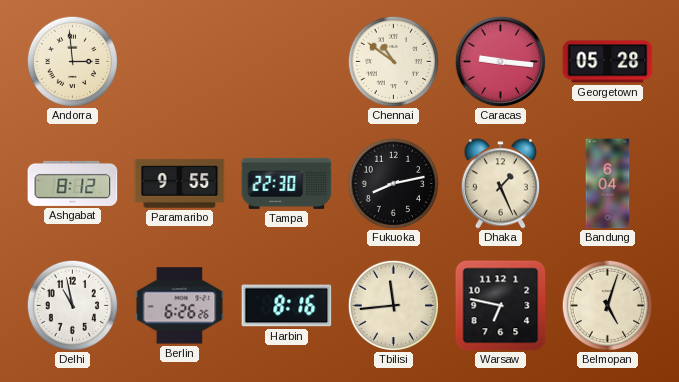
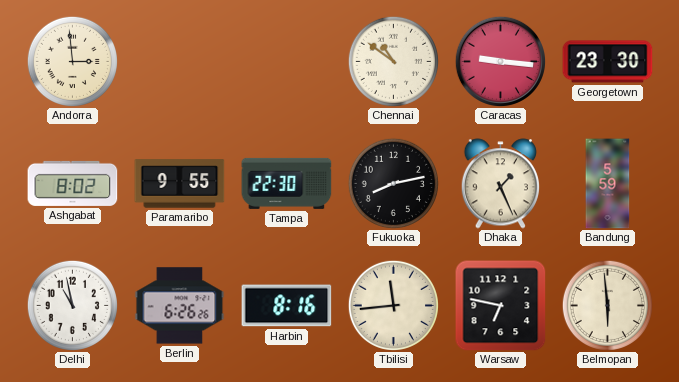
Georgetown: 05:28 -> 23:30
Ashgabat: 8:12 -> 8:02
Bandung: 6:04 -> 5:59
Belmopan: 5:03 -> 5:59
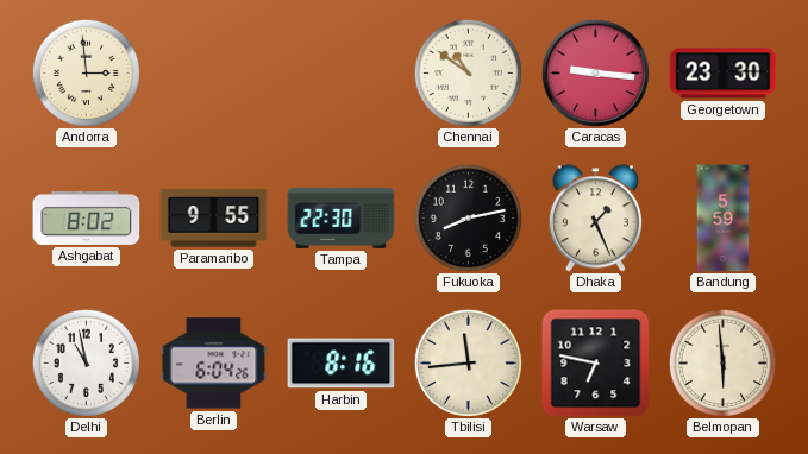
Berlin: 6:26 -> 6:04
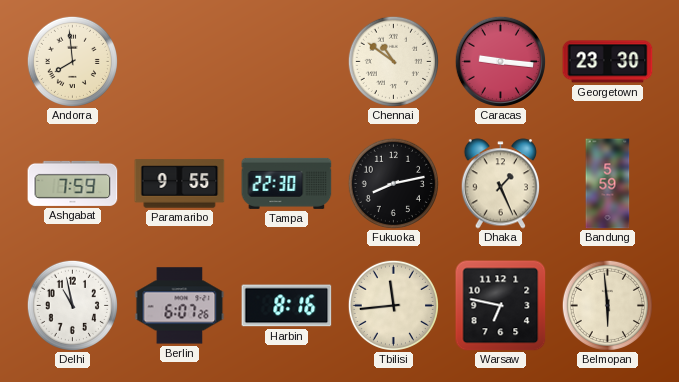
Andorra: 2:59 -> 7:59
Ashgabat: 8:02 -> 7:59
Berlin: 6:04 -> 6:07
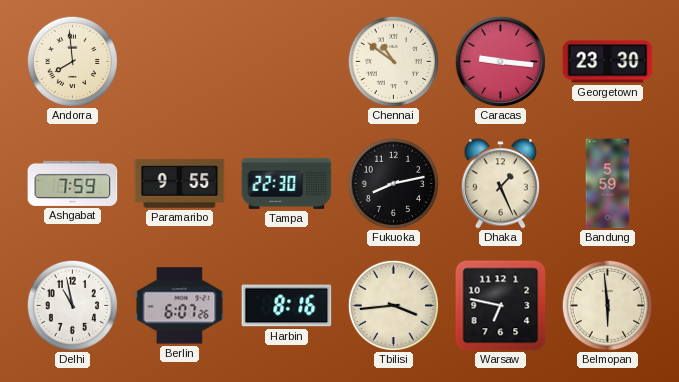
Tbilisi: 11:44 -> 3:44
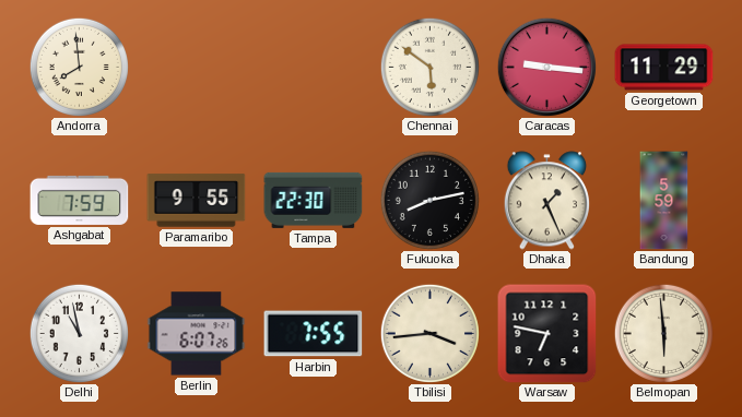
Chennai: 10:51 -> 5:51
Georgetown: 23:30 -> 11:29
Harbin: 8:16 -> 7:55
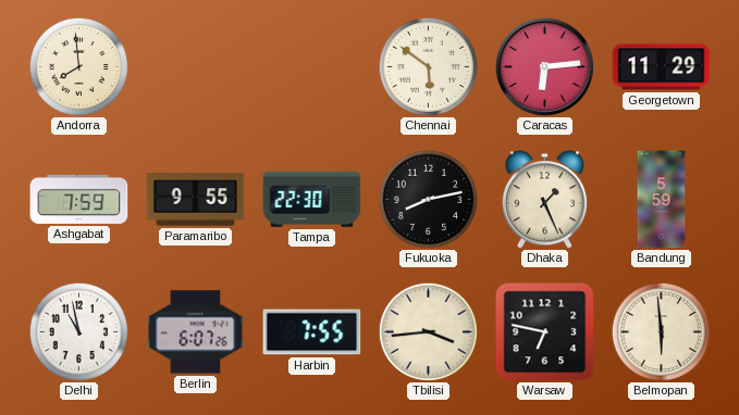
Caracas: 9:16 -> 6:14
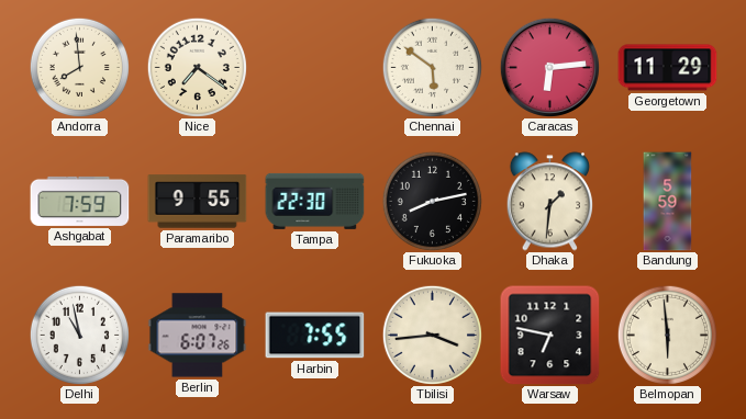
Nice: none -> 7:21
Dhaka: 1:26 -> 1:31
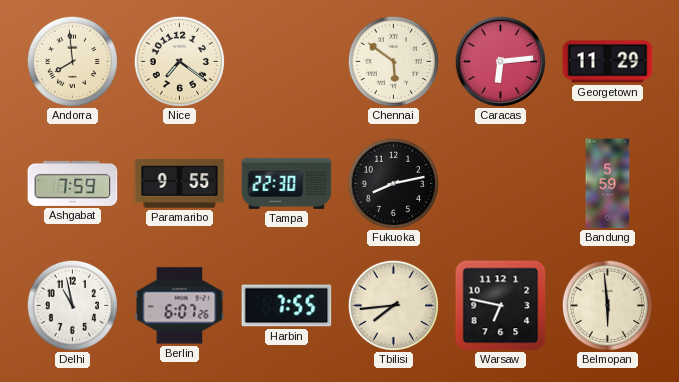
Dhaka: 1:31 -> none
Tbilisi: 3:44 -> 7:44
